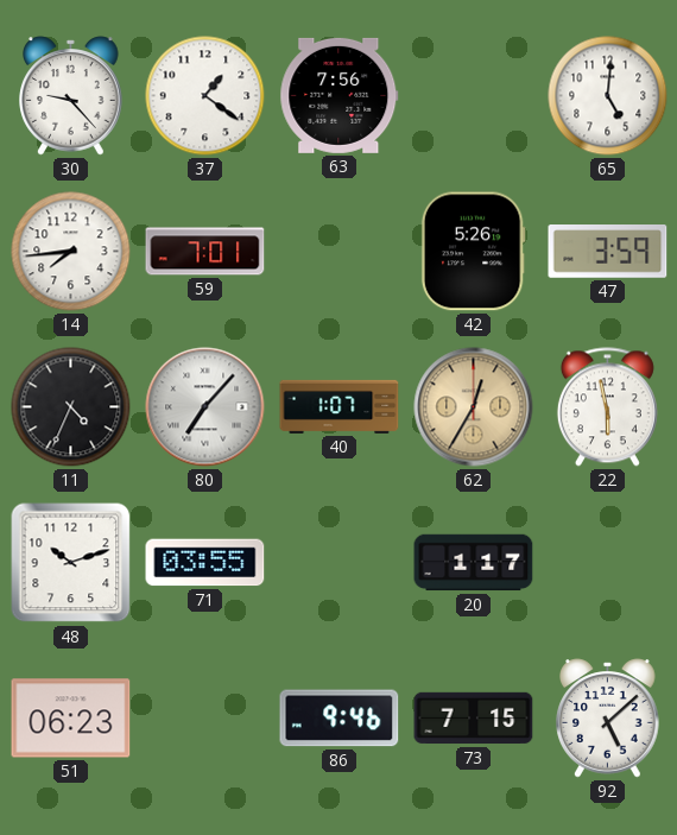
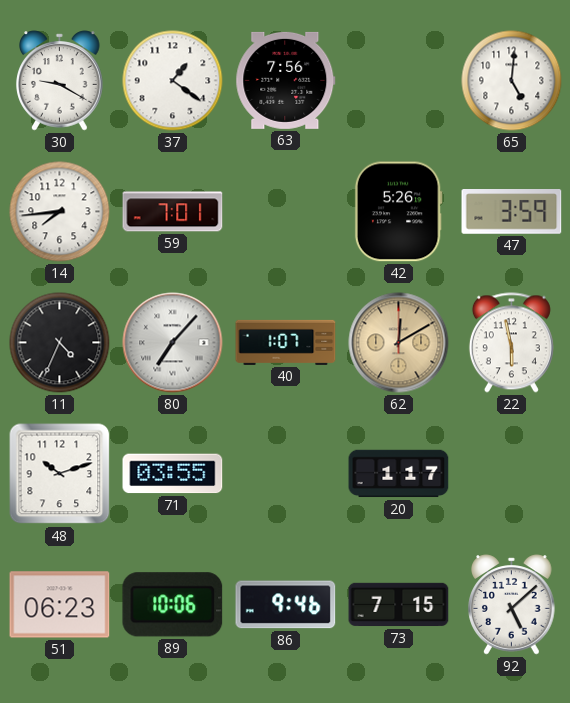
30: 9:23 -> 9:20
62: 12:35 -> 12:10
89: none -> 10:06
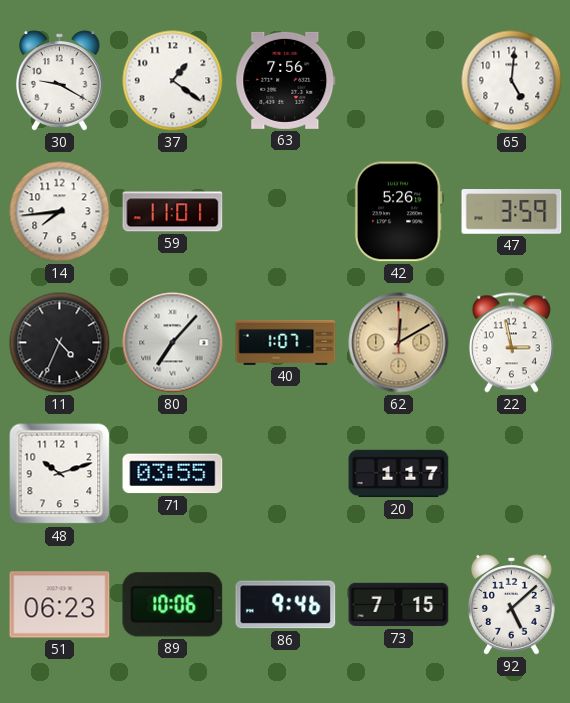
59: 7:01 -> 11:01
22: 5:58 -> 2:58
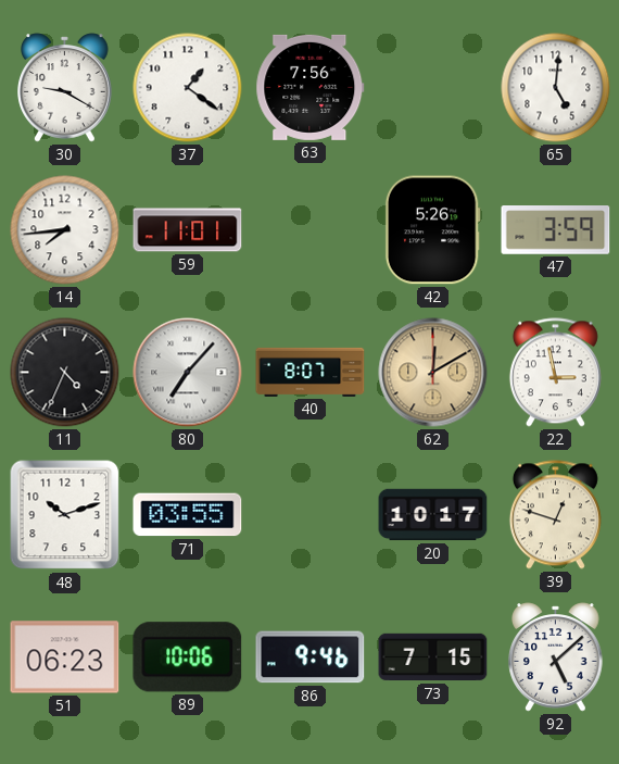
40: 1:07 -> 8:07
20: 1:17 -> 10:17
39: none -> 12:48
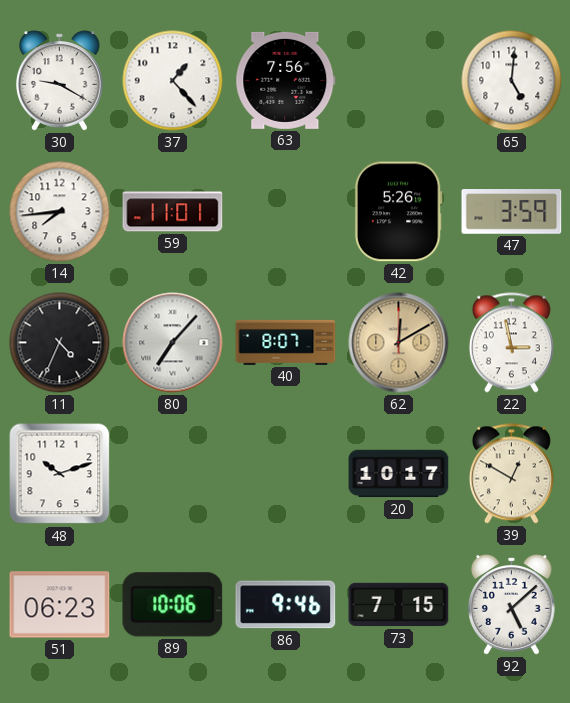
37: 1:21 -> 1:23
71: 03:55 -> none
39: 12:48 -> 12:50
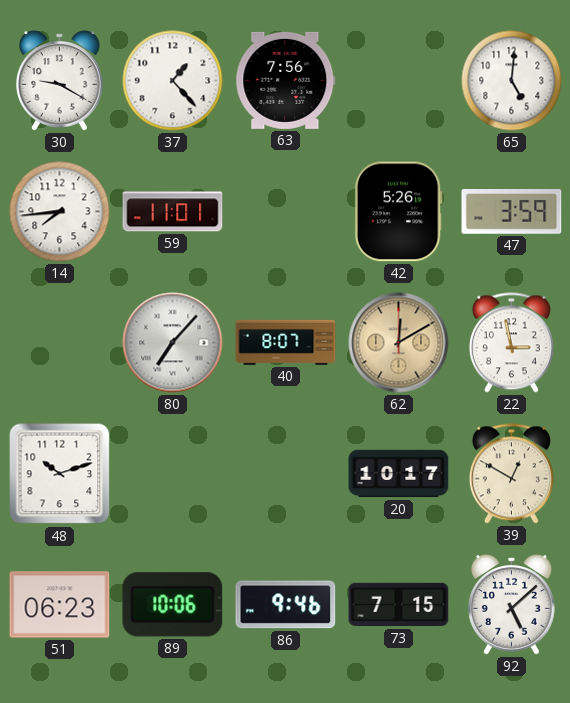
11: 4:34 -> none
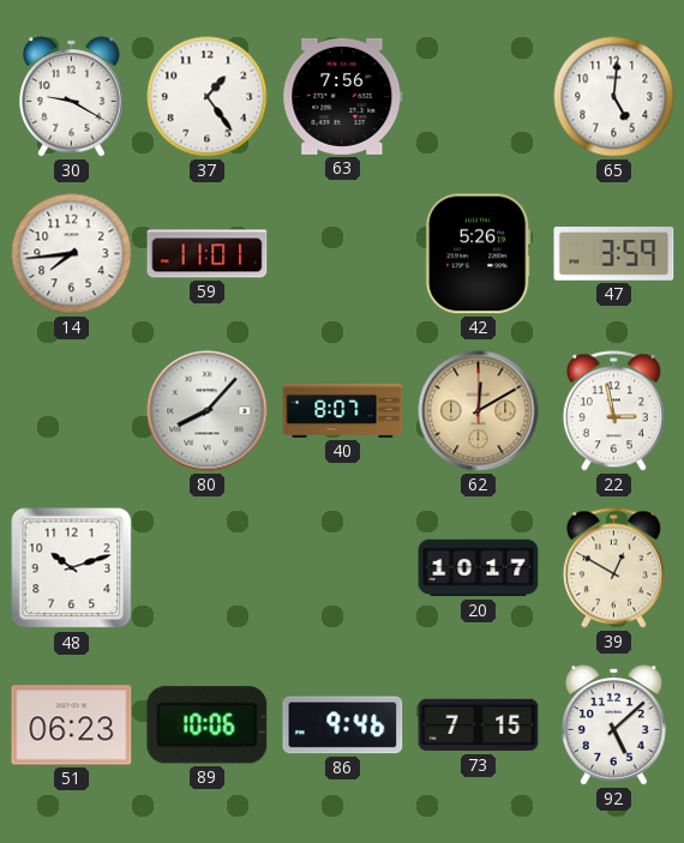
37: 1:23 -> 1:24
80: 7:07 -> 8:07
